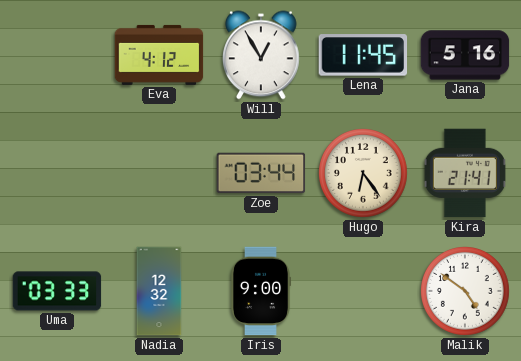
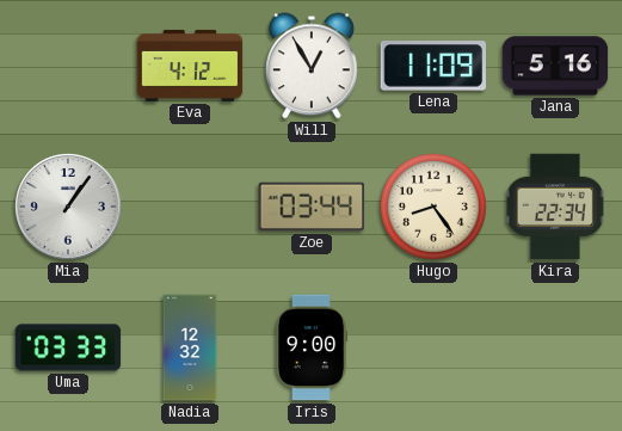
Lena: 11:45 -> 11:09
Mia: none -> 1:06
Hugo: 6:24 -> 8:24
Kira: 21:41 -> 22:34
Malik: 4:51 -> none
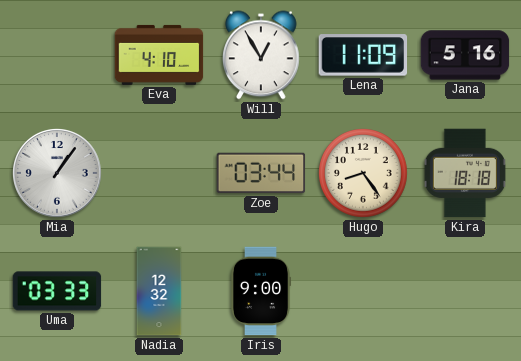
Eva: 4:12 -> 4:10
Kira: 22:34 -> 18:18
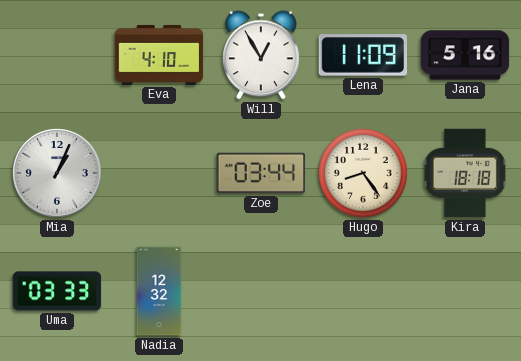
Mia: 1:06 -> 1:04
Iris: 9:00 -> none
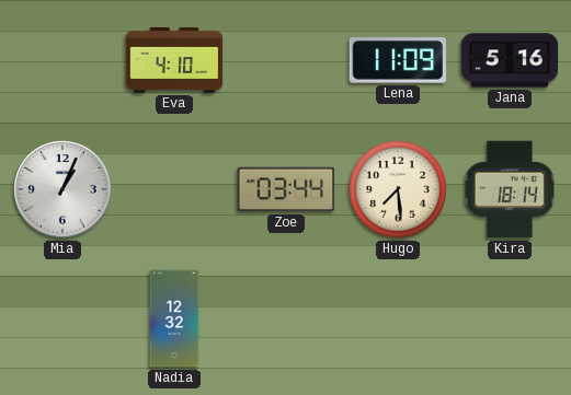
Will: 12:55 -> none
Hugo: 8:24 -> 7:29
Kira: 18:18 -> 18:14
Uma: 03:33 -> none
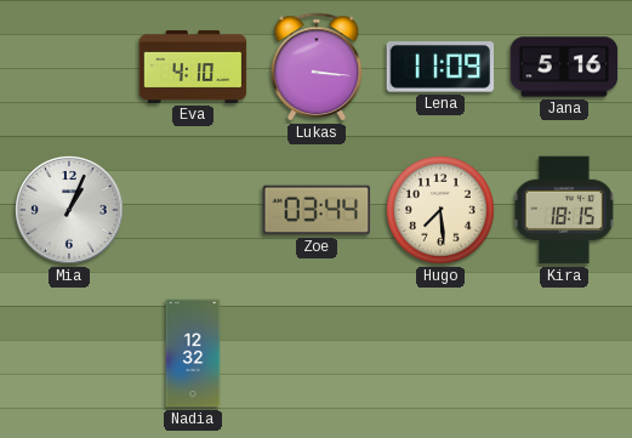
Lukas: none -> 3:16
Kira: 18:14 -> 18:15
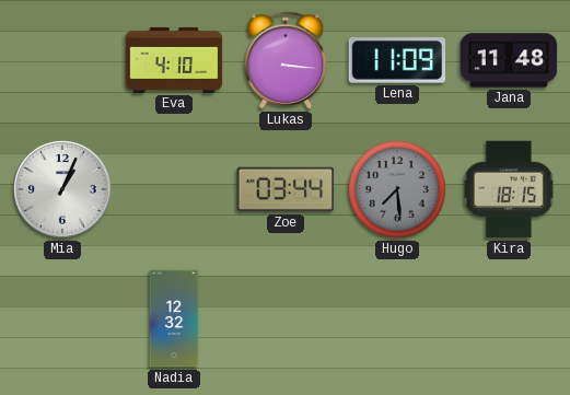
Jana: 5:16 -> 11:48
Hugo dial: cream -> grey
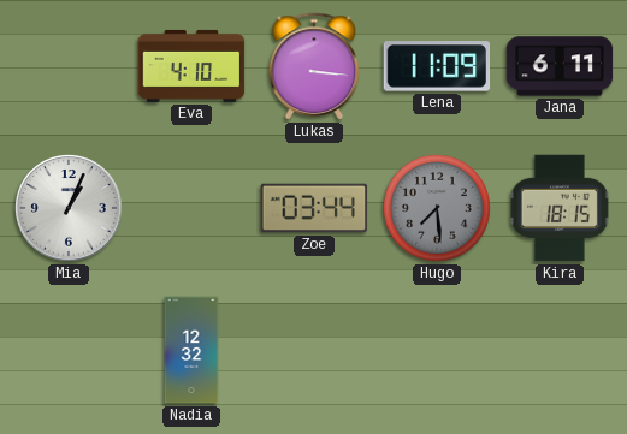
Jana: 11:48 -> 6:11
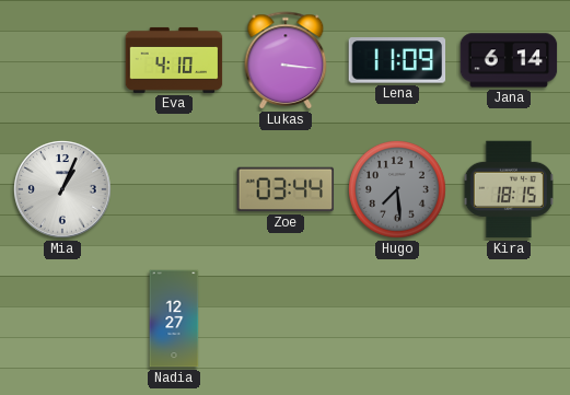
Jana: 6:11 -> 6:14
Nadia: 12:32 -> 12:27
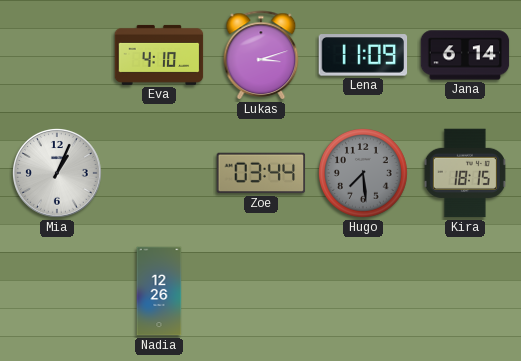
Lukas: 3:16 -> 3:12
Nadia: 12:27 -> 12:26
